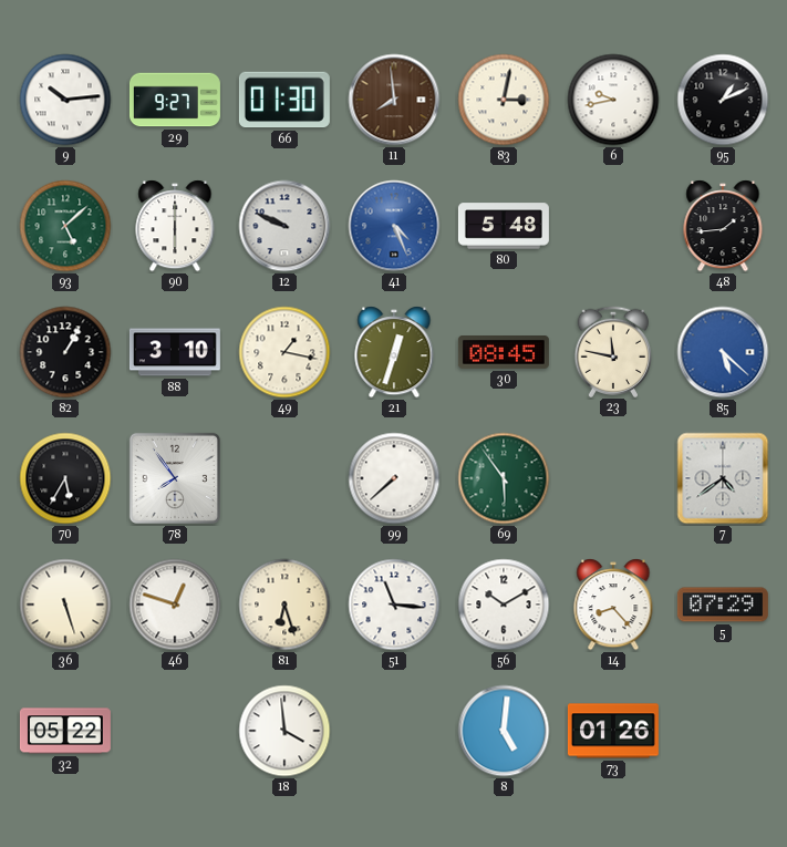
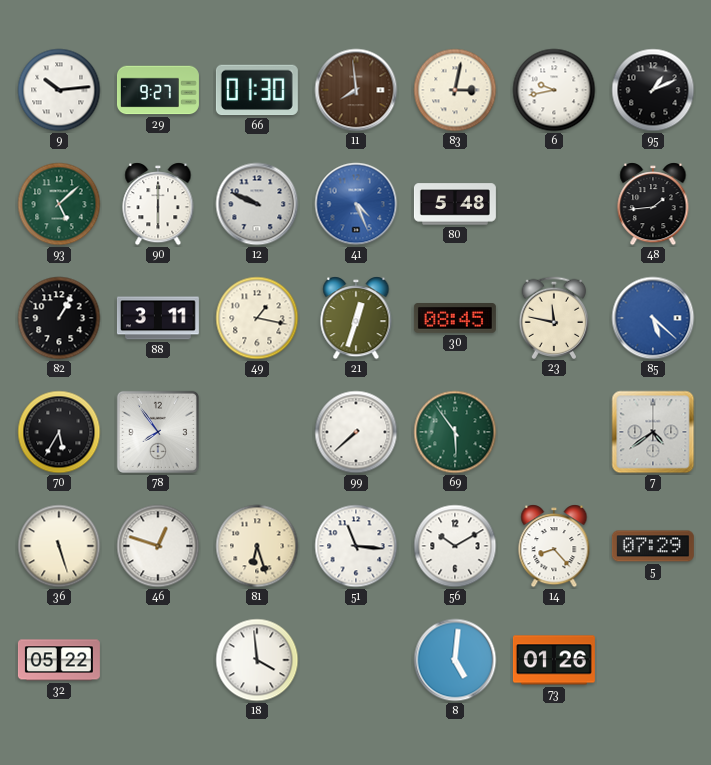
88: 3:10 -> 3:11
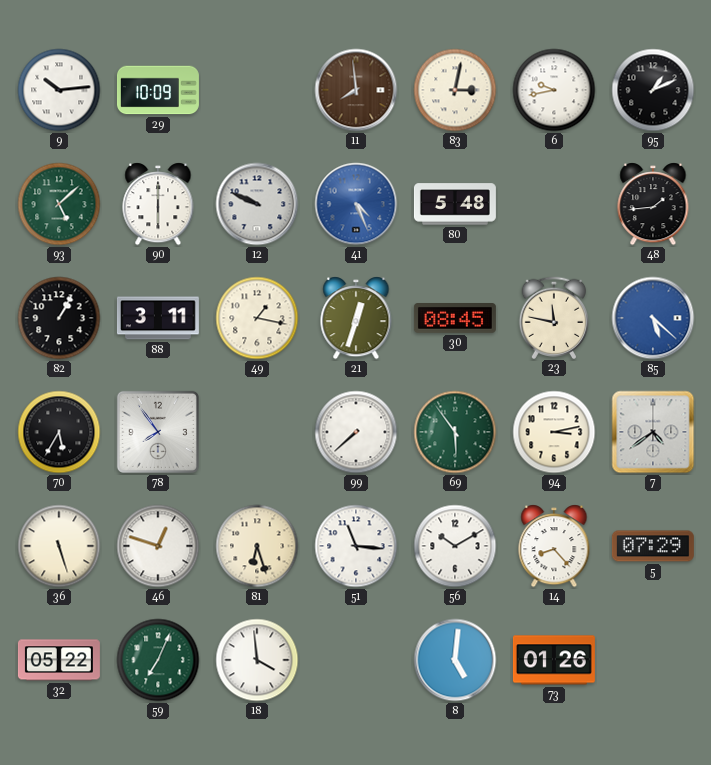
29: 9:27 -> 10:09
66: 01:30 -> none
94: none -> 3:13
59: none -> 7:04
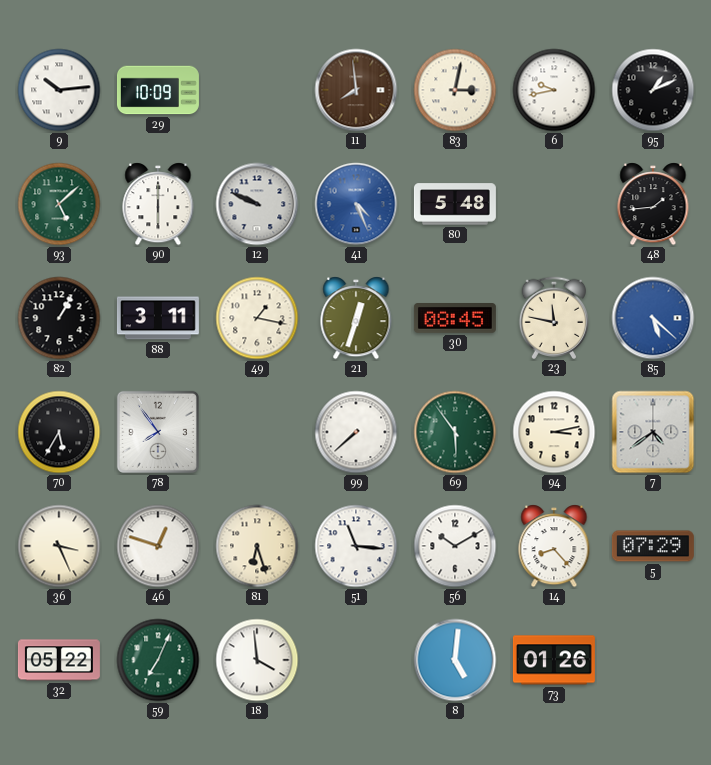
36: 5:27 -> 3:26
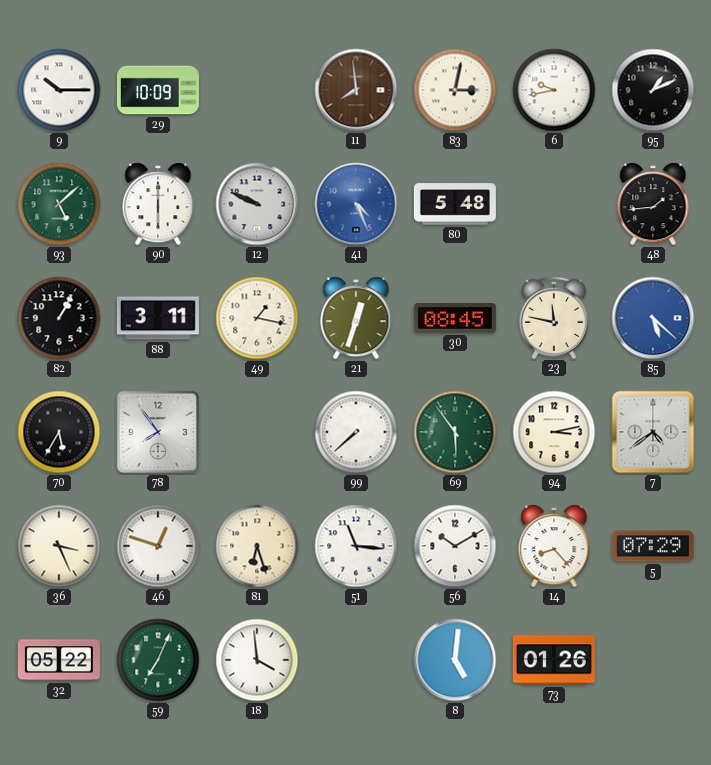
9: 10:14 -> 10:15
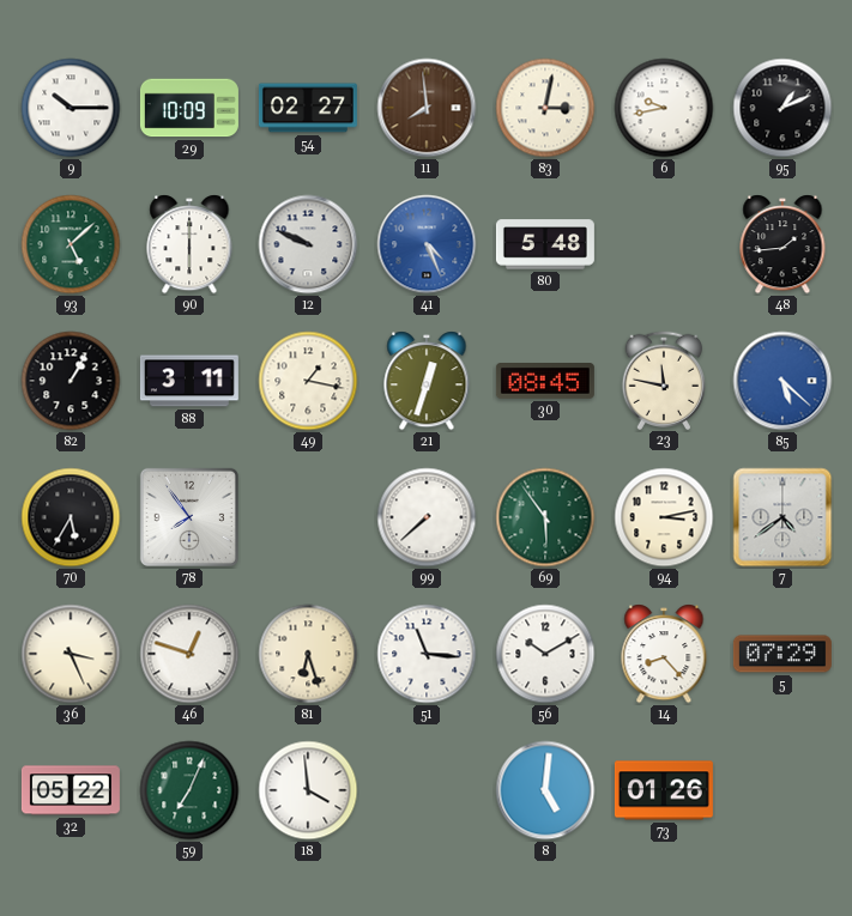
54: none -> 02:27
